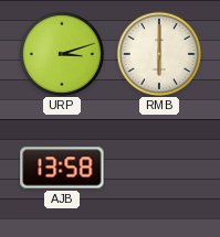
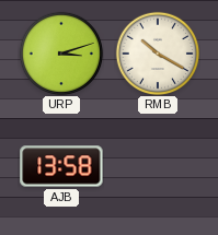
RMB: 6:00 -> 10:20
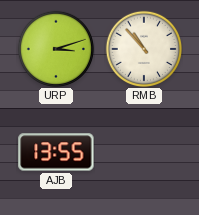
RMB: 10:20 -> 10:53
AJB: 13:58 -> 13:55
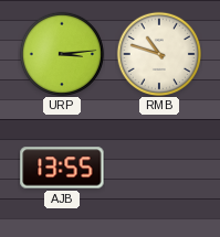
URP: 3:12 -> 3:14
RMB: 10:53 -> 10:48
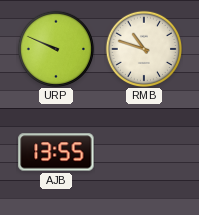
URP: 3:14 -> 9:49
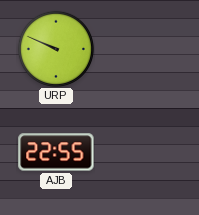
RMB: 10:48 -> none
AJB: 13:55 -> 22:55
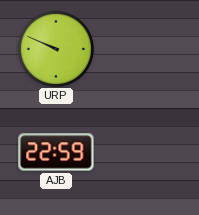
AJB: 22:55 -> 22:59
